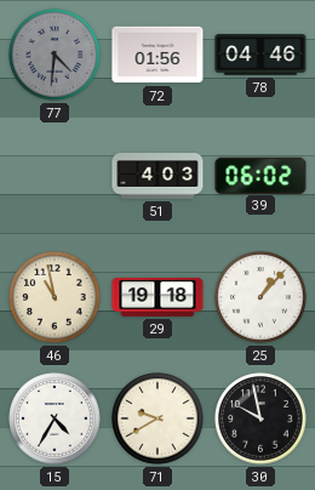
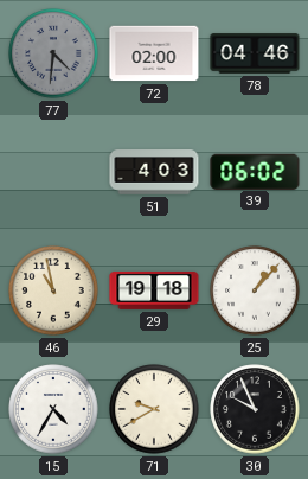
72: 01:56 -> 02:00
30: 9:58 -> 9:56
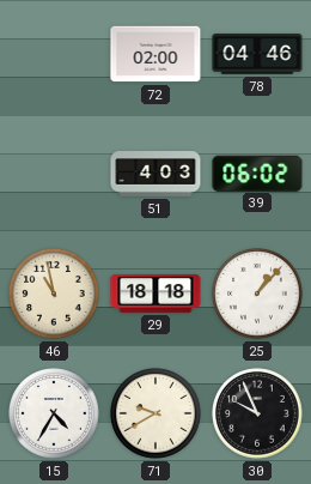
77: 4:31 -> none
29: 19:18 -> 18:18
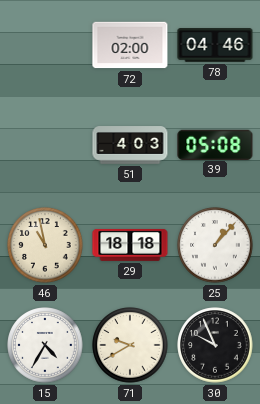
39: 06:02 -> 05:08
